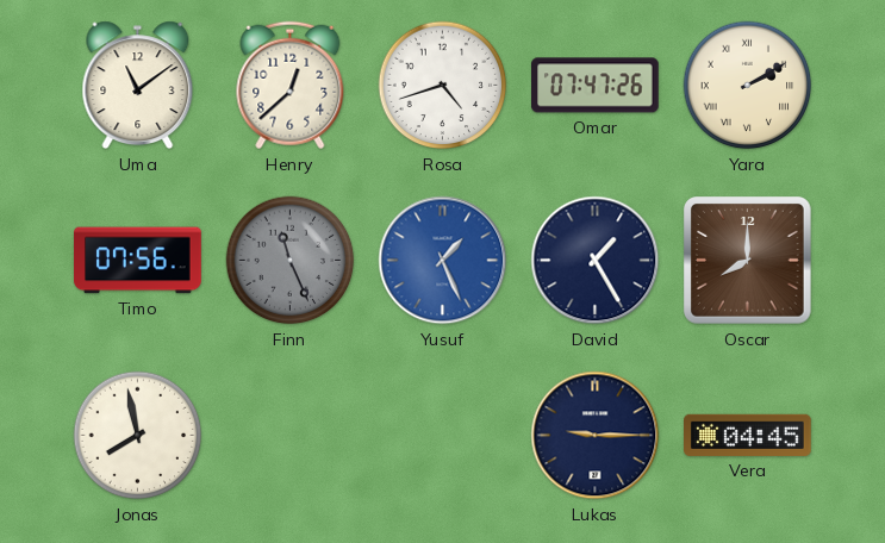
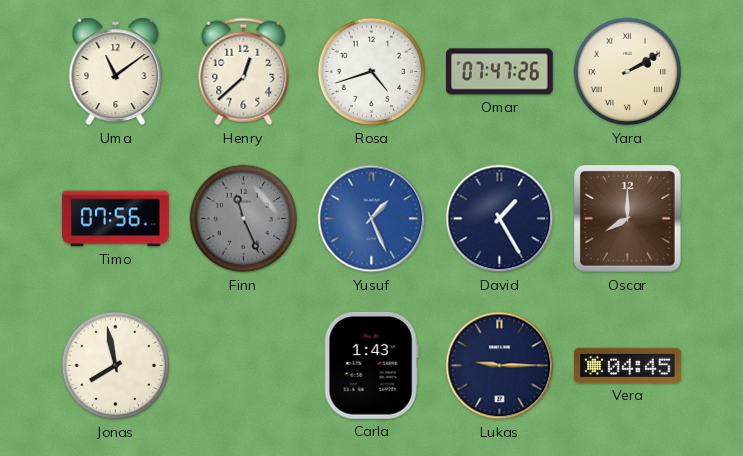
Carla: none -> 1:43
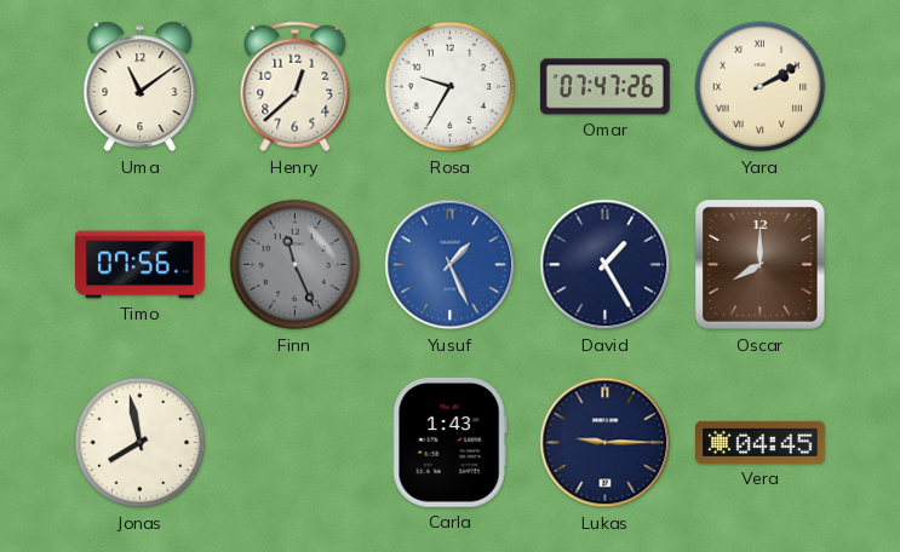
Rosa: 4:42 -> 9:35
